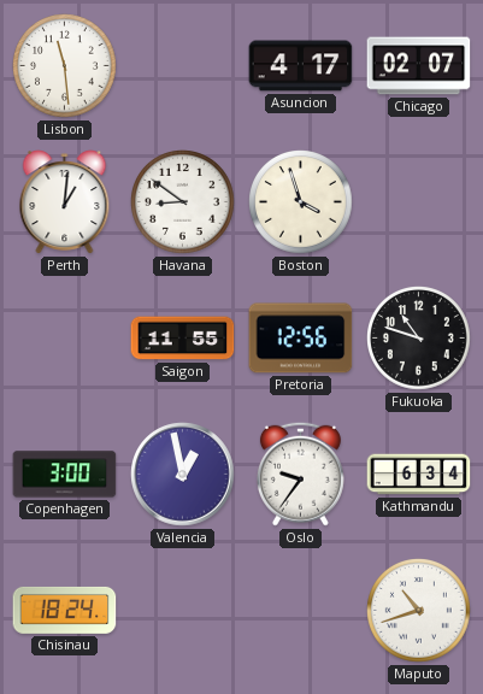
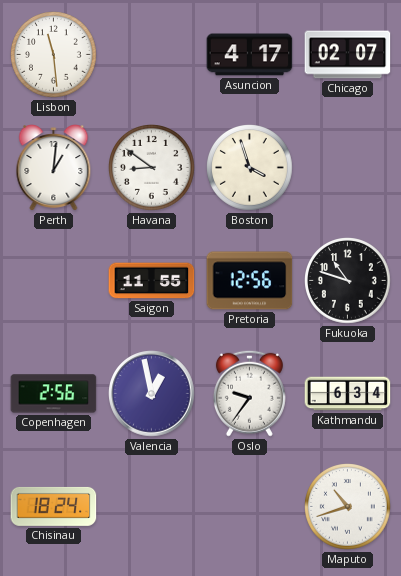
Copenhagen: 3:00 -> 2:56
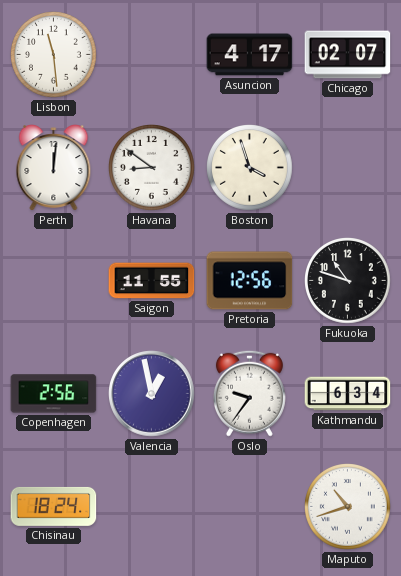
Perth: 1:01 -> 12:01
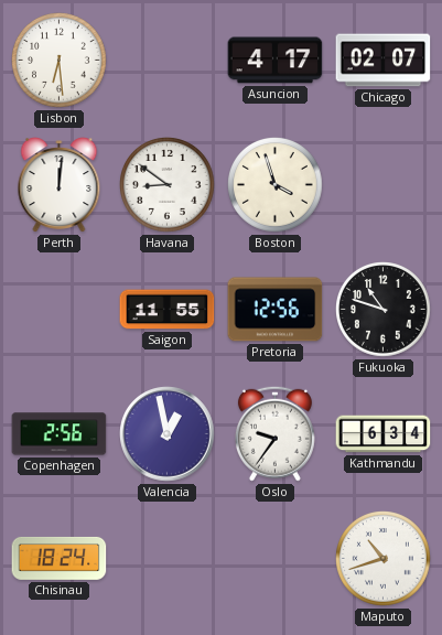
Lisbon: 11:29 -> 6:29
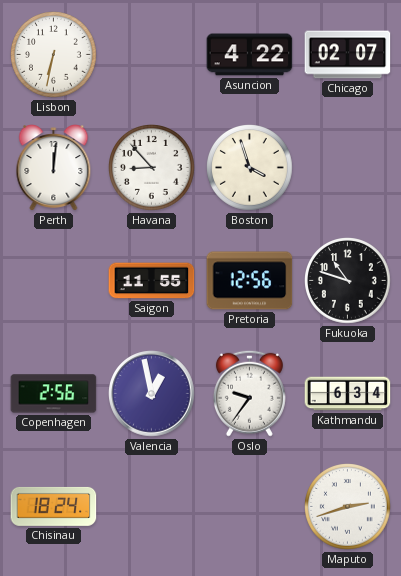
Lisbon: 6:29 -> 6:32
Asuncion: 4:17 -> 4:22
Havana: 8:51 -> 8:53
Maputo: 10:42 -> 2:42
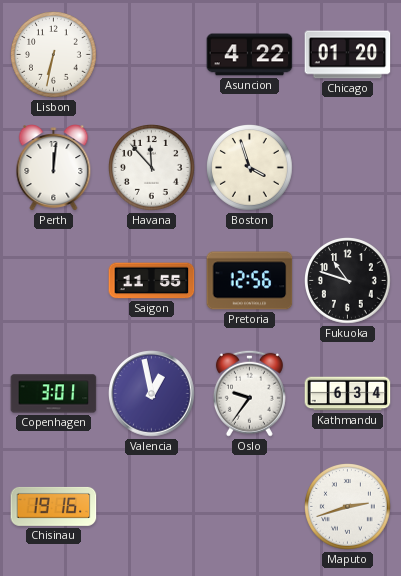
Chicago: 02:07 -> 01:20
Havana: 8:53 -> 11:53
Copenhagen: 2:56 -> 3:01
Chisinau: 18:24 -> 19:16
